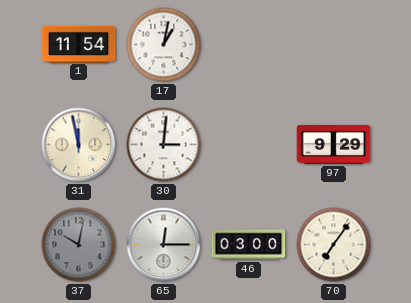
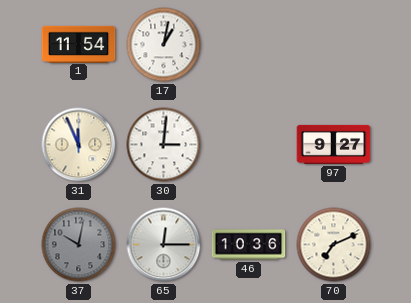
31: 11:58 -> 11:56
97: 9:29 -> 9:27
46: 03:00 -> 10:36
70: 7:06 -> 7:11
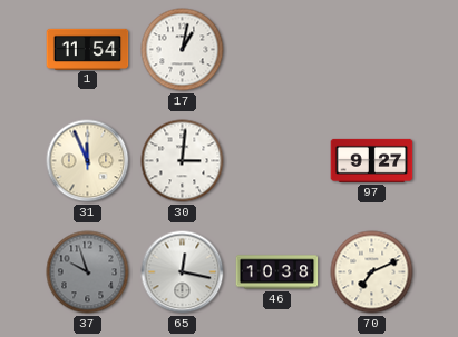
37: 10:02 -> 9:57
65: 12:15 -> 12:17
46: 10:36 -> 10:38
